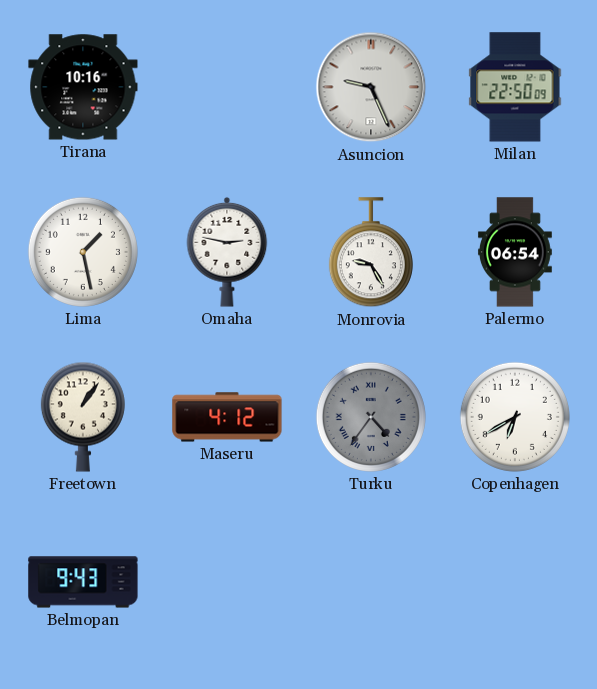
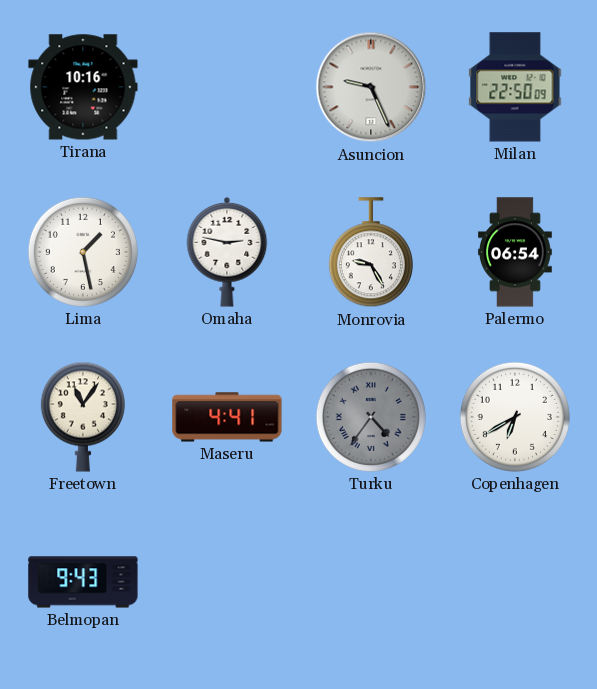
Freetown: 1:06 -> 11:06
Maseru: 4:12 -> 4:41
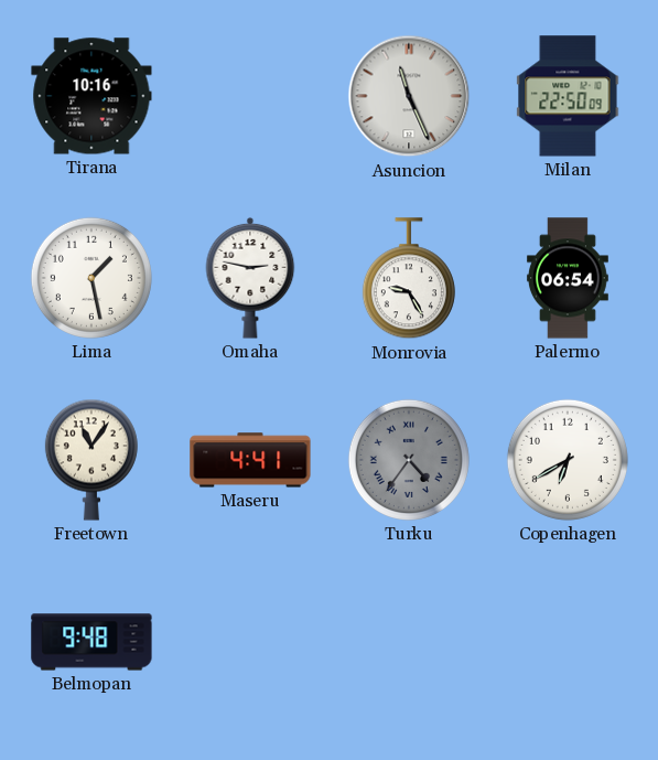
Asuncion: 9:26 -> 11:26
Belmopan: 9:43 -> 9:48
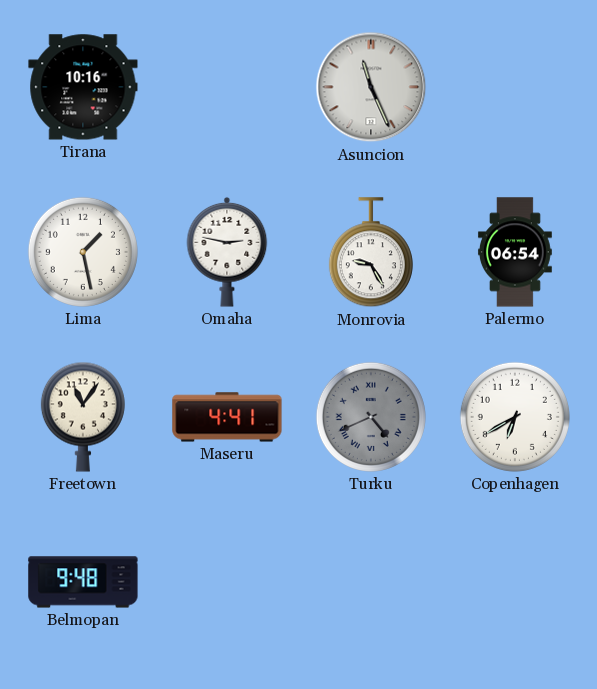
Milan: 22:50 -> none
Turku: 4:36 -> 4:41
